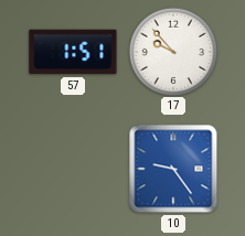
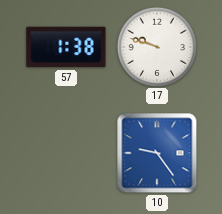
57: 1:51 -> 1:38
17: 9:53 -> 9:48
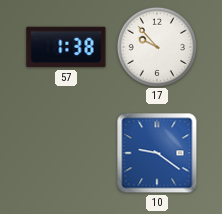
17: 9:48 -> 9:53
10: 9:24 -> 9:21
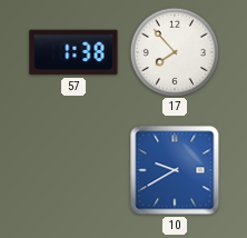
17: 9:53 -> 7:53
10: 9:21 -> 9:40
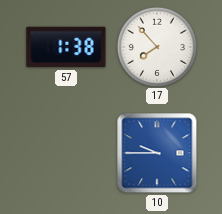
10: 9:40 -> 9:45
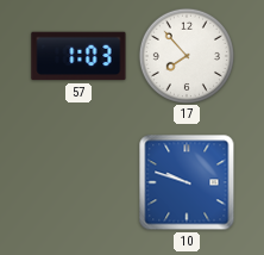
57: 1:38 -> 1:03
10: 9:45 -> 9:48
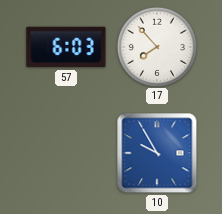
57: 1:03 -> 6:03
10: 9:48 -> 9:55
